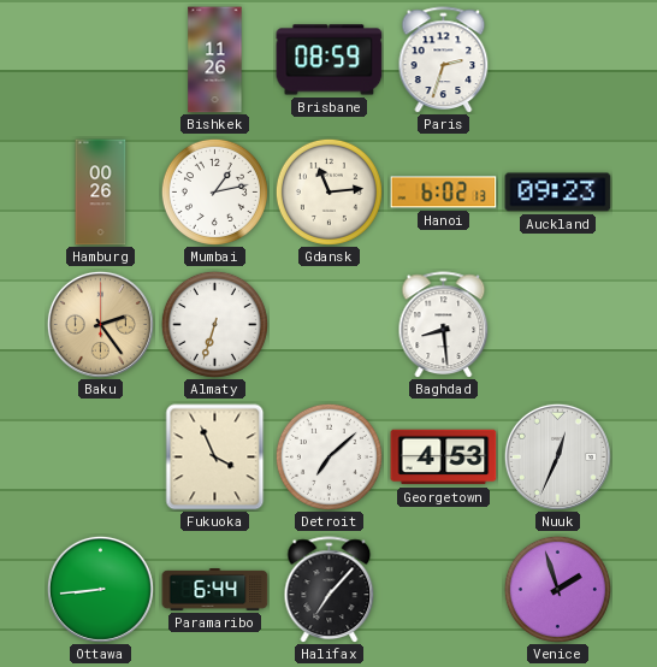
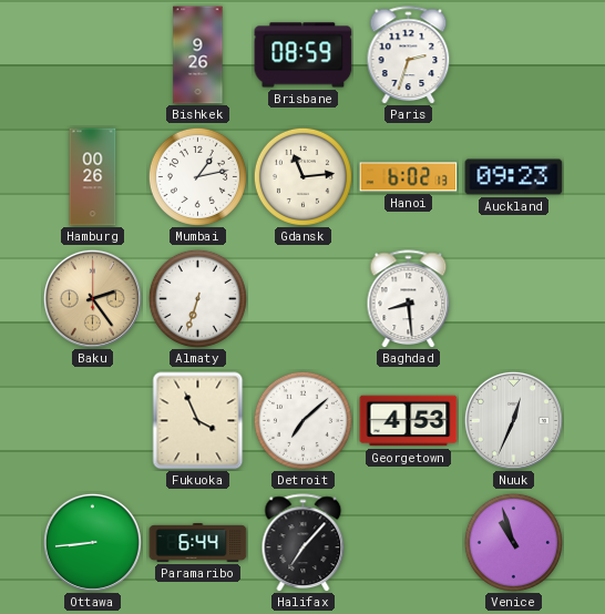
Bishkek: 11:26 -> 9:26
Venice: 1:57 -> 10:57
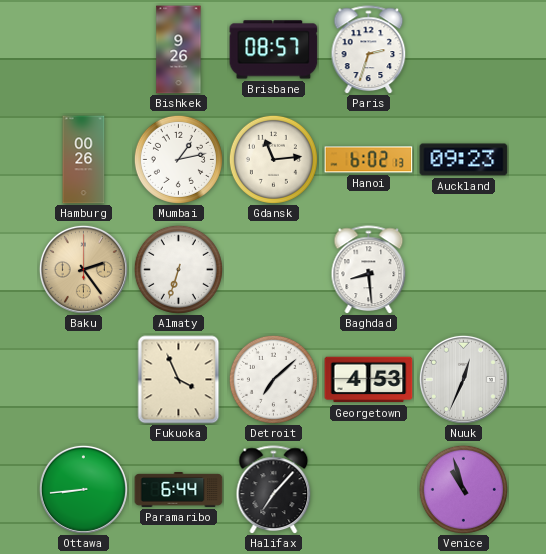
Brisbane: 08:59 -> 08:57
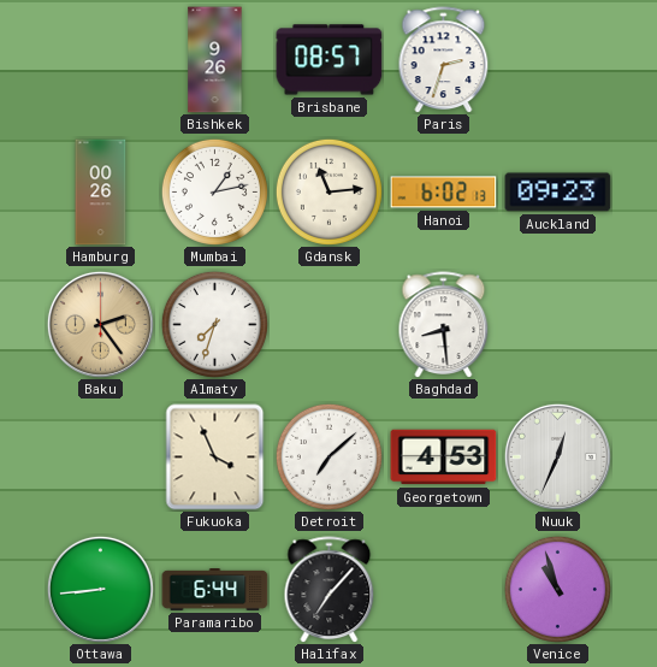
Almaty: 6:33 -> 7:33
